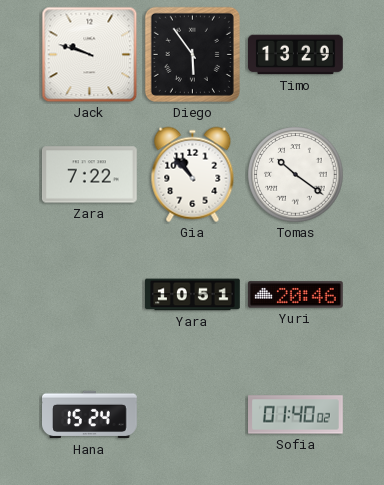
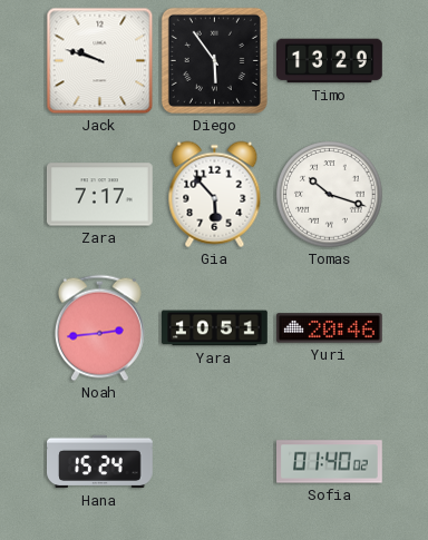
Zara: 7:22 -> 7:17
Gia: 10:53 -> 5:53
Tomas: 10:21 -> 10:18
Noah: none -> 2:44
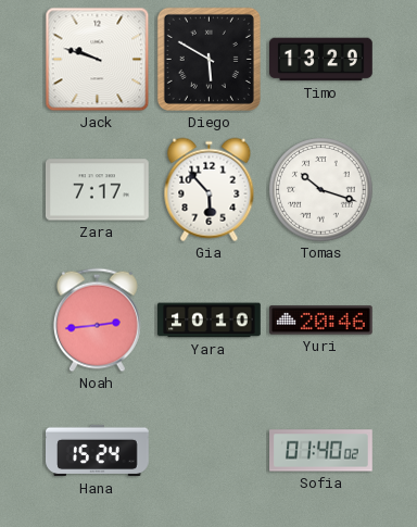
Diego: 5:54 -> 5:50
Yara: 10:51 -> 10:10
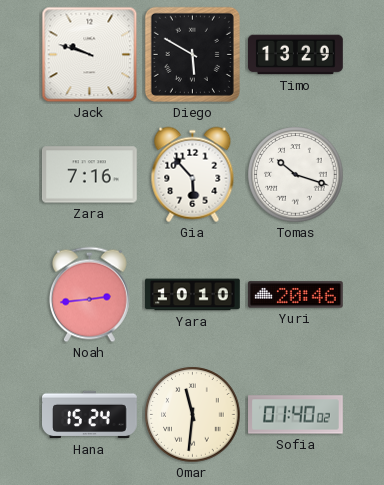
Zara: 7:17 -> 7:16
Omar: none -> 11:31
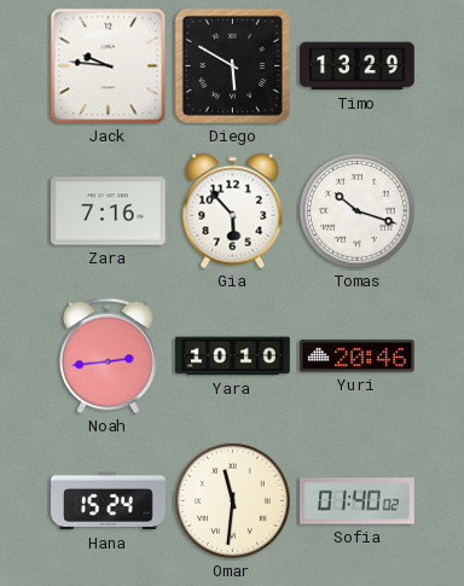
Jack: 9:48 -> 9:46
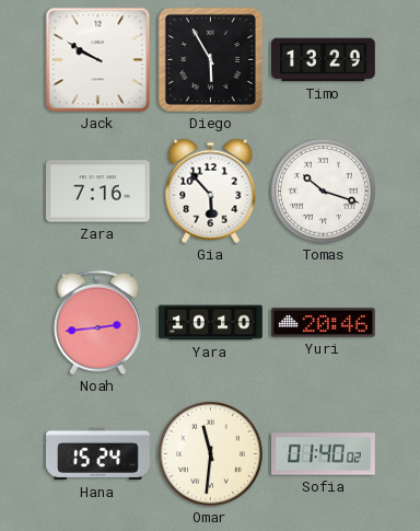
Jack: 9:46 -> 9:50
Diego: 5:50 -> 5:55
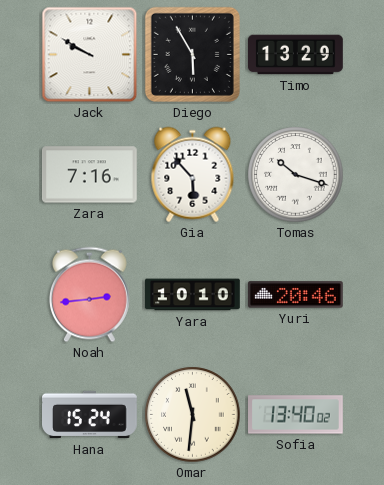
Sofia: 01:40 -> 13:40
